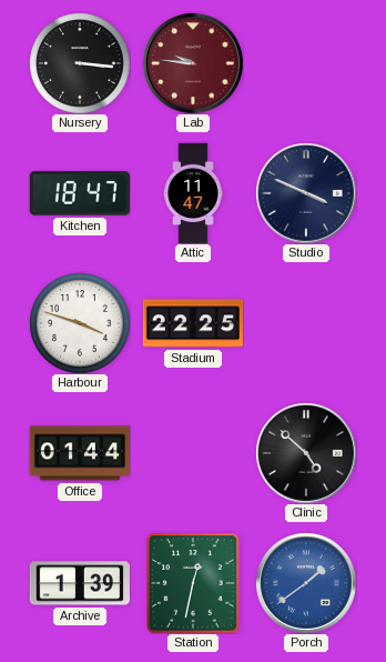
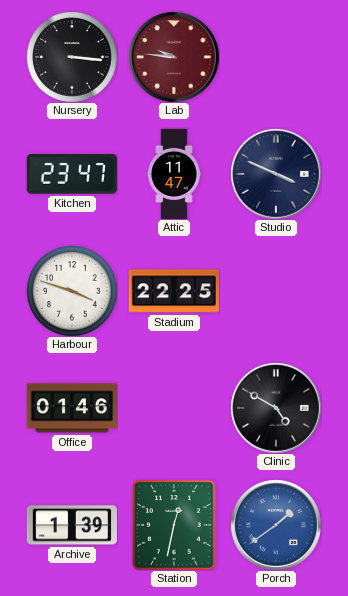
Kitchen: 18:47 -> 23:47
Office: 01:44 -> 01:46
Clinic: 4:52 -> 4:50
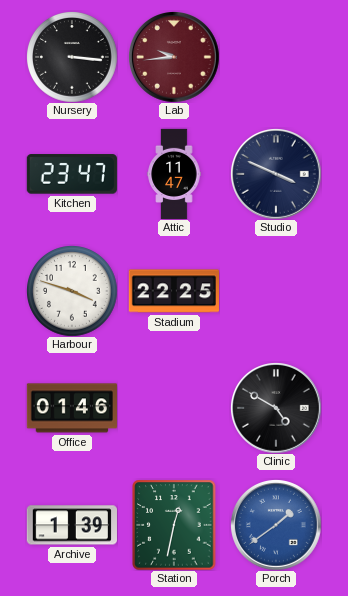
Lab: 9:46 -> 9:44
